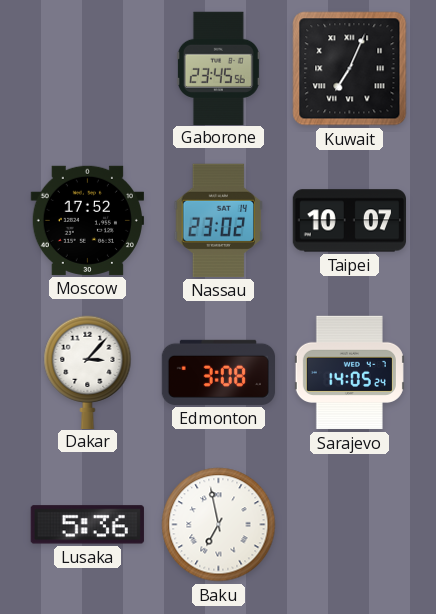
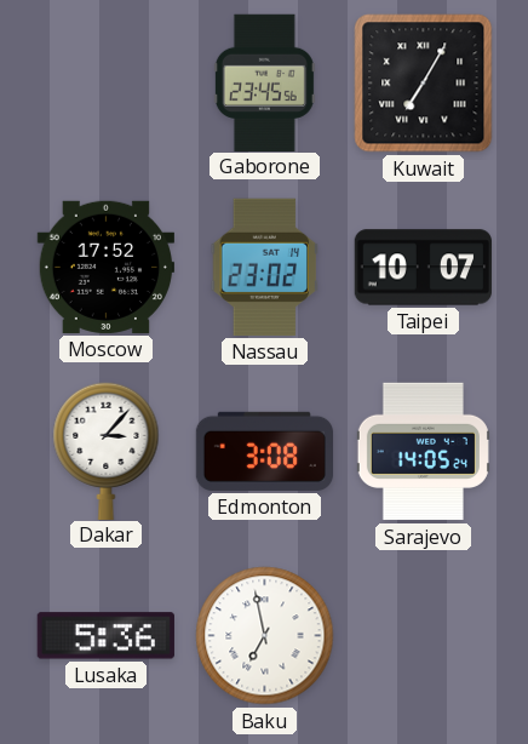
Kuwait: 7:04 -> 7:05
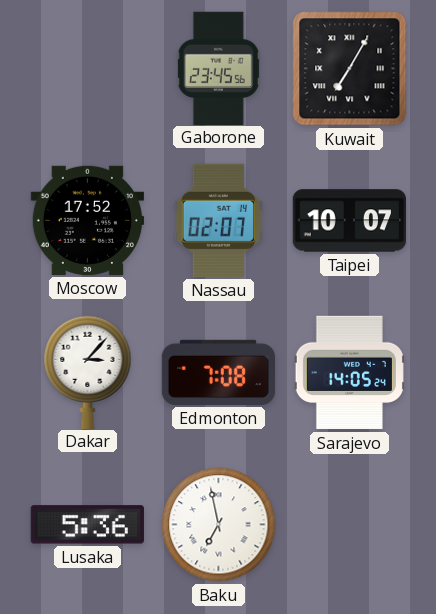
Nassau: 23:02 -> 02:07
Edmonton: 3:08 -> 7:08
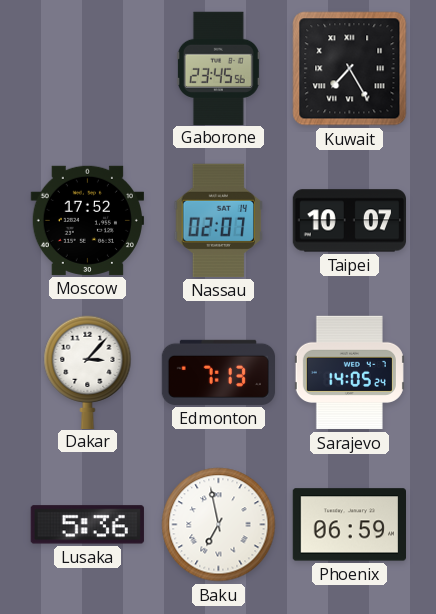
Kuwait: 7:05 -> 7:25
Edmonton: 7:08 -> 7:13
Phoenix: none -> 06:59
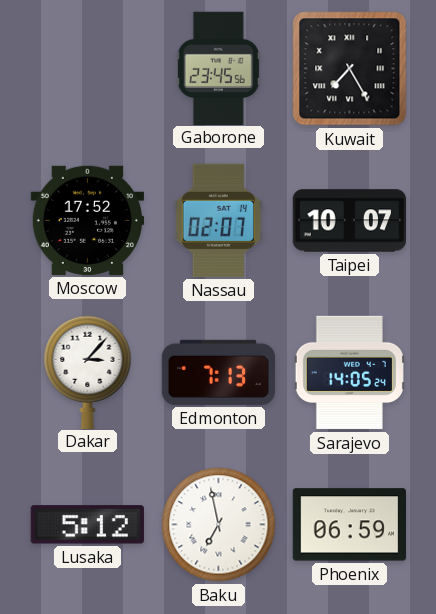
Lusaka: 5:36 -> 5:12
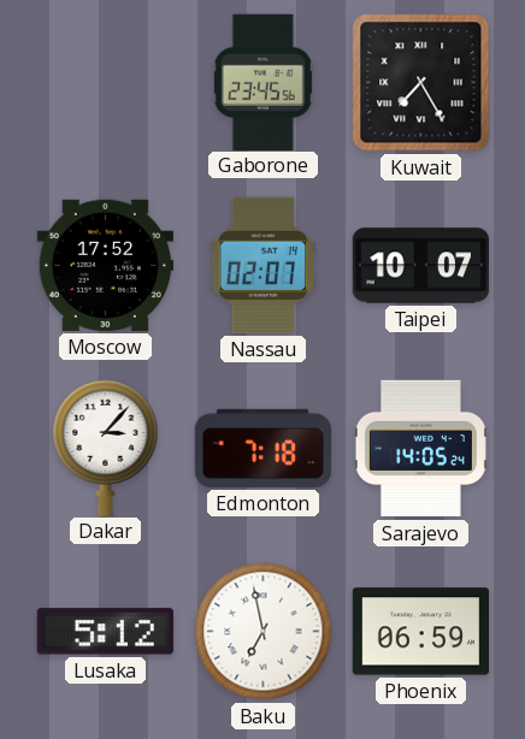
Edmonton: 7:13 -> 7:18
